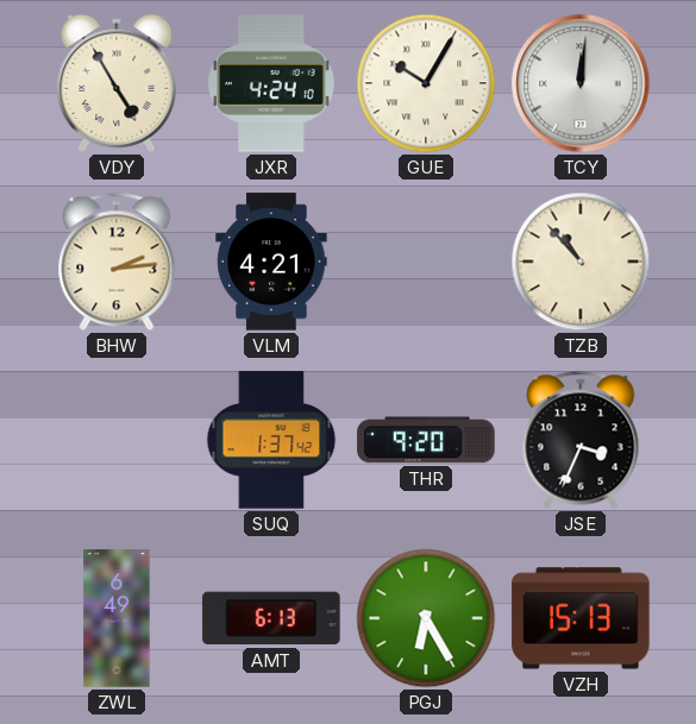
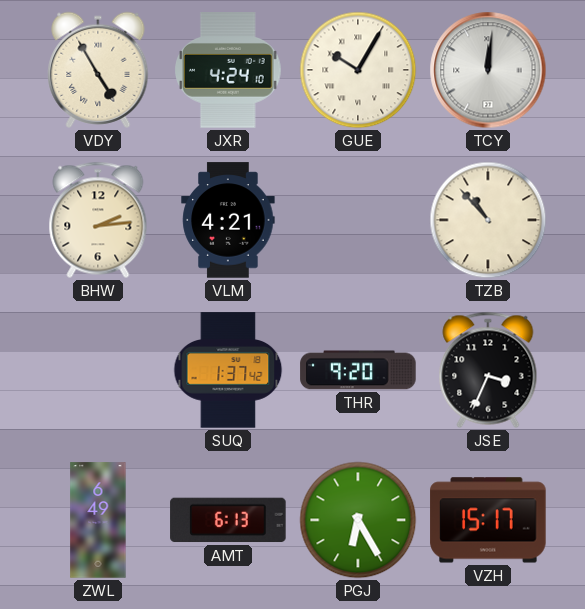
VZH: 15:13 -> 15:17
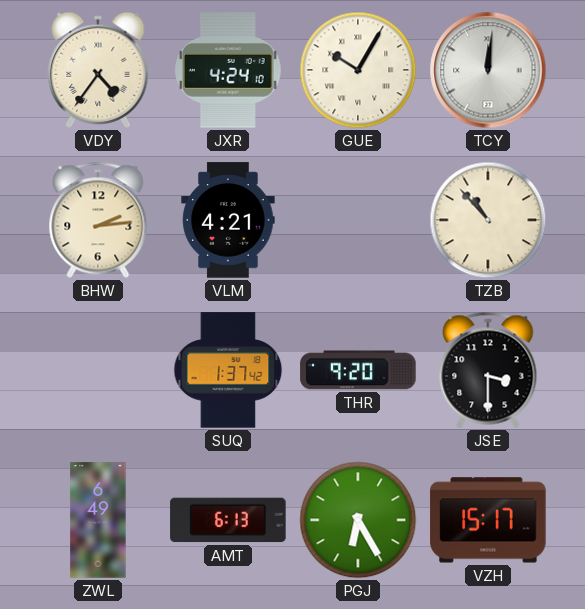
VDY: 4:55 -> 4:36
JSE: 3:34 -> 3:30
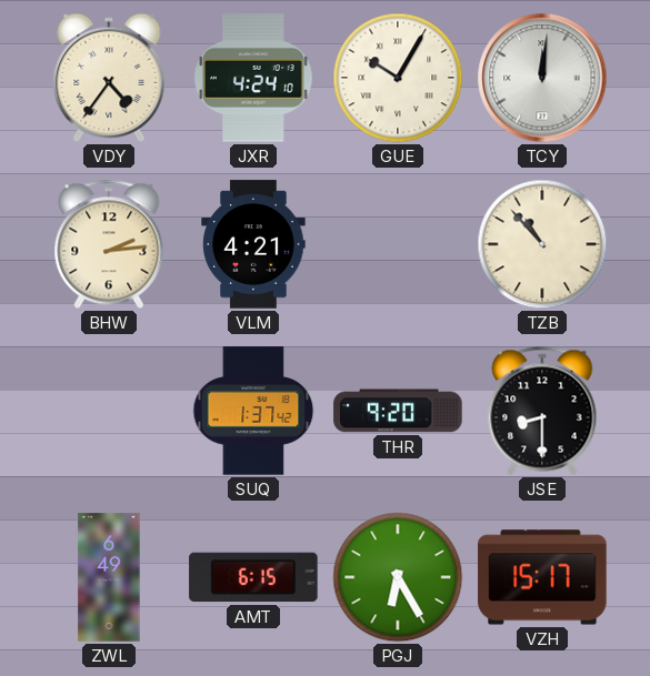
JSE: 3:30 -> 8:30
AMT: 6:13 -> 6:15
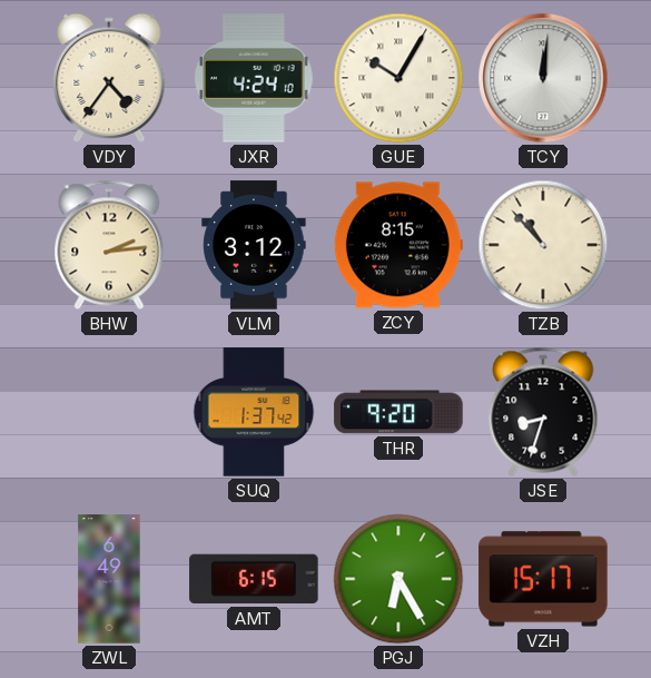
VLM: 4:21 -> 3:12
ZCY: none -> 8:15
JSE: 8:30 -> 8:33
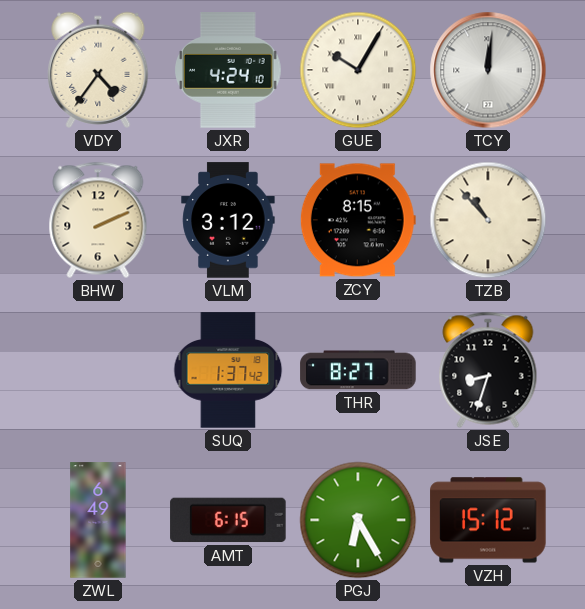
BHW: 2:14 -> 2:11
THR: 9:20 -> 8:27
VZH: 15:17 -> 15:12
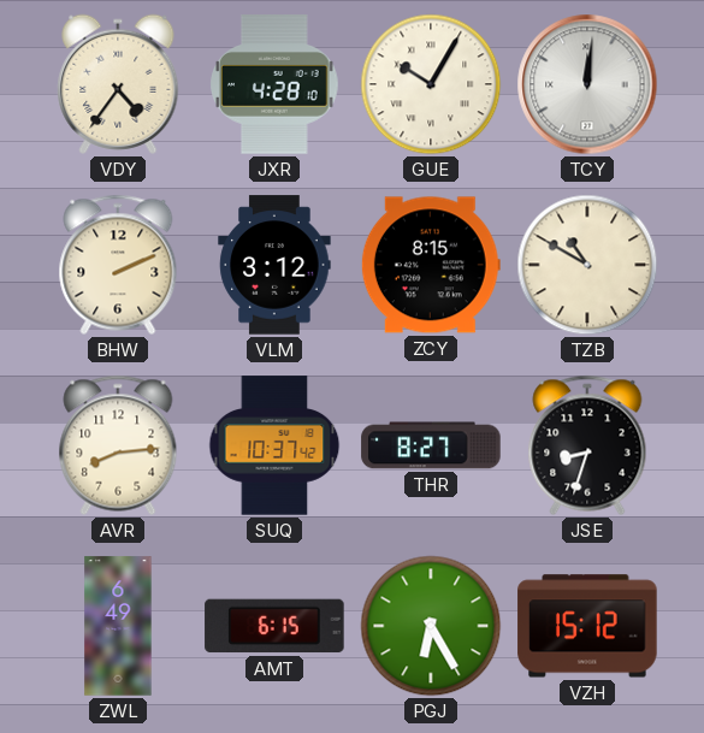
JXR: 4:24 -> 4:28
TZB: 10:53 -> 10:50
AVR: none -> 8:14
SUQ: 1:37 -> 10:37
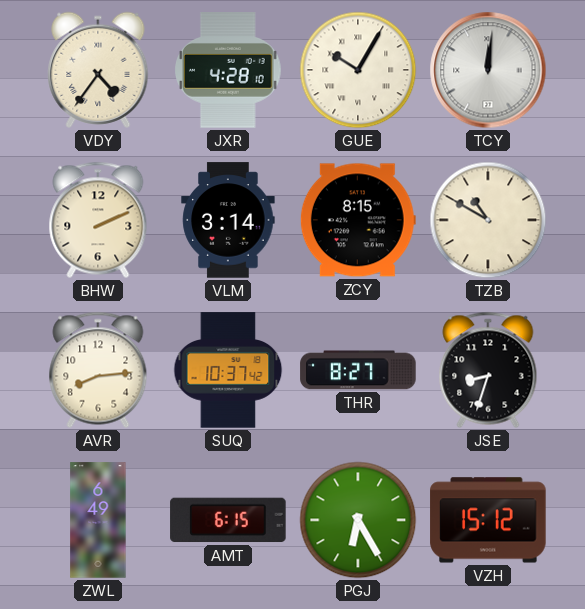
VLM: 3:12 -> 3:14
